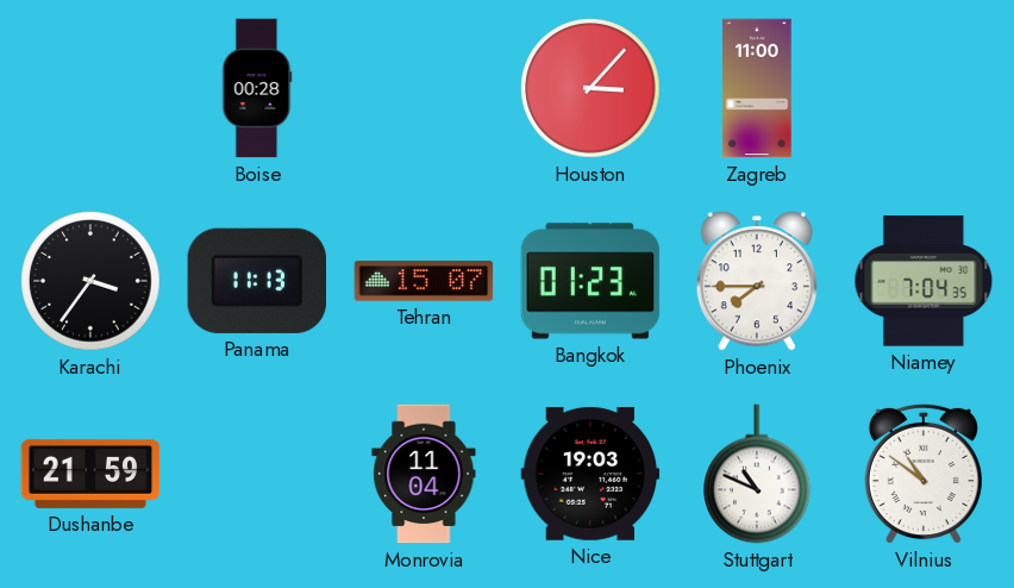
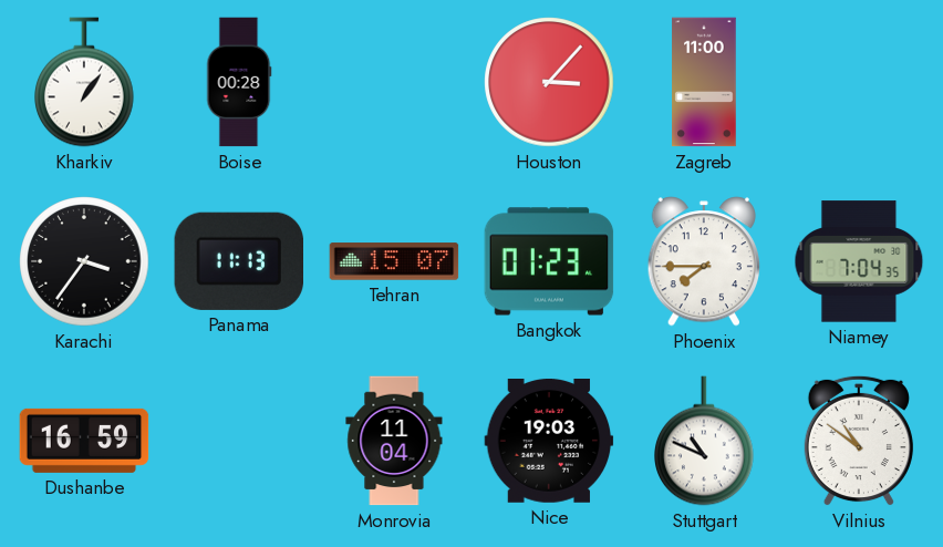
Kharkiv: none -> 1:06
Dushanbe: 21:59 -> 16:59
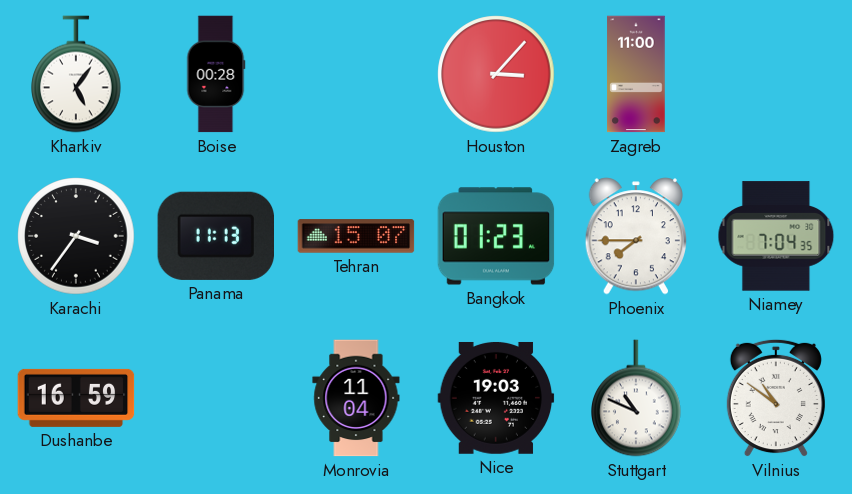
Kharkiv: 1:06 -> 5:06
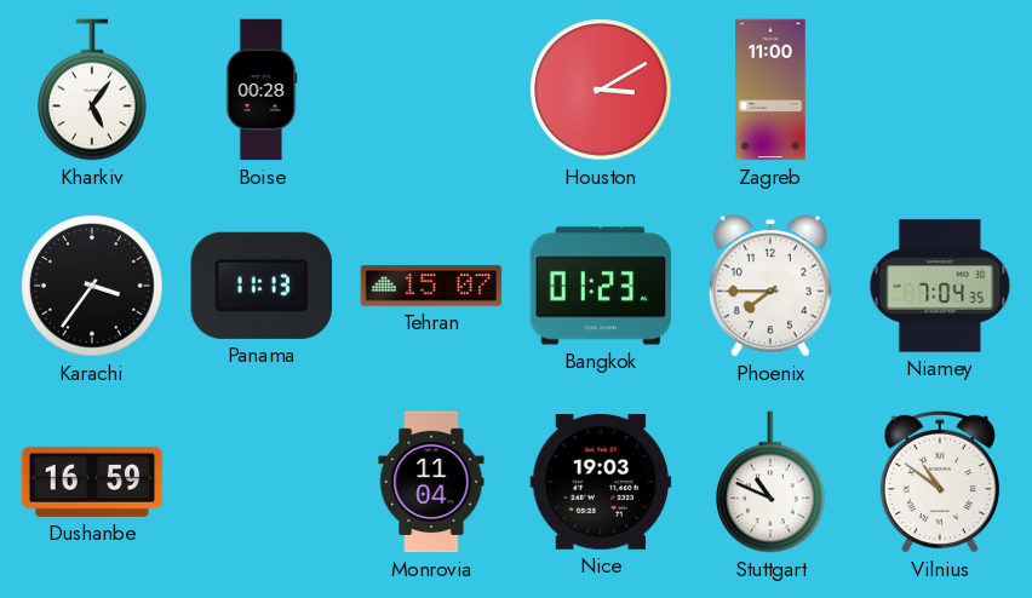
Houston: 3:07 -> 3:10
